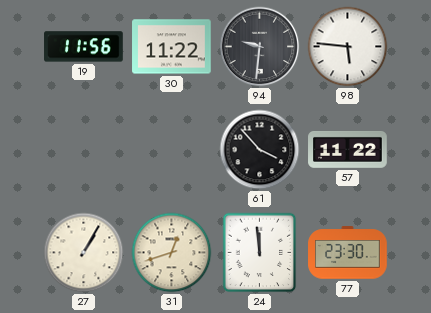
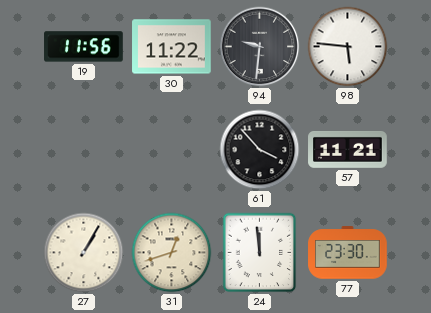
57: 11:22 -> 11:21
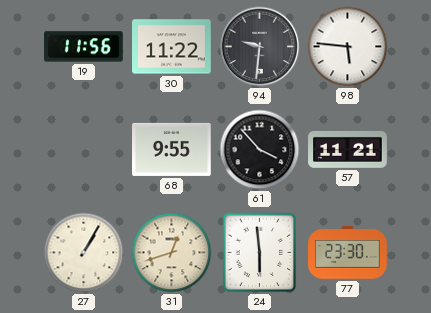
68: none -> 9:55
24: 11:59 -> 5:59
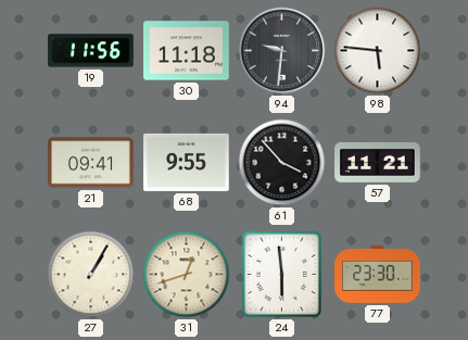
30: 11:22 -> 11:18
21: none -> 09:41
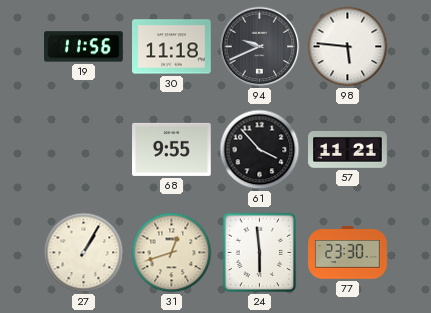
94: 9:31 -> 9:41
21: 09:41 -> none
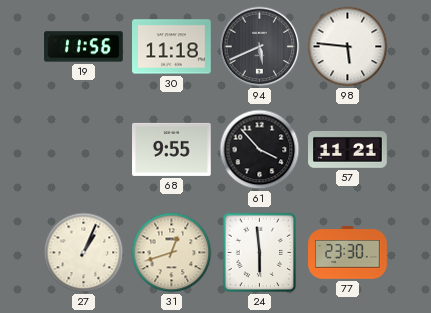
94: 9:41 -> 5:41
27: 1:05 -> 1:04
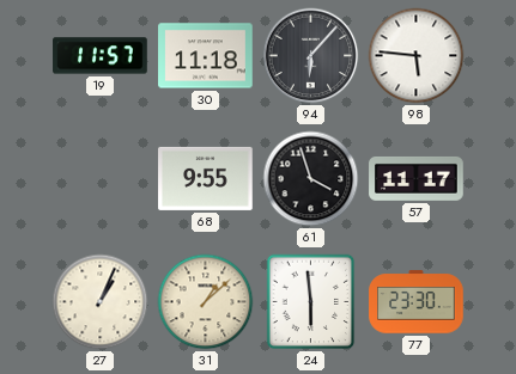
19: 11:56 -> 11:57
94: 5:41 -> 6:07
61: 3:53 -> 3:57
57: 11:21 -> 11:17
31: 12:42 -> 1:08
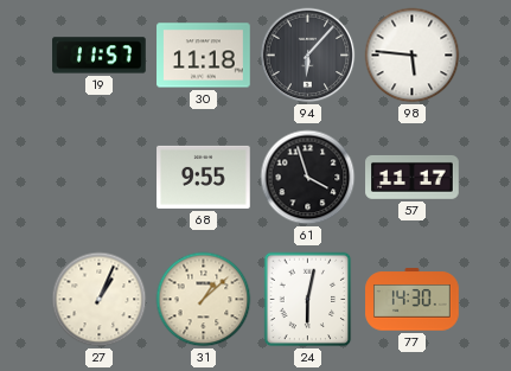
24: 5:59 -> 6:02
77: 23:30 -> 14:30
